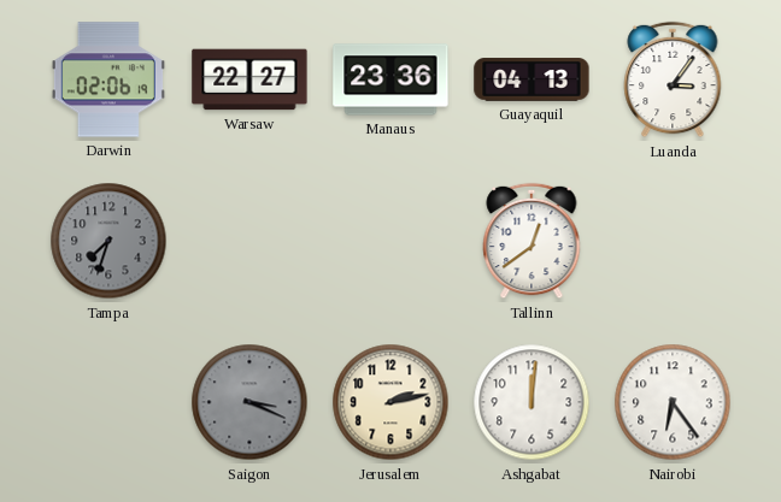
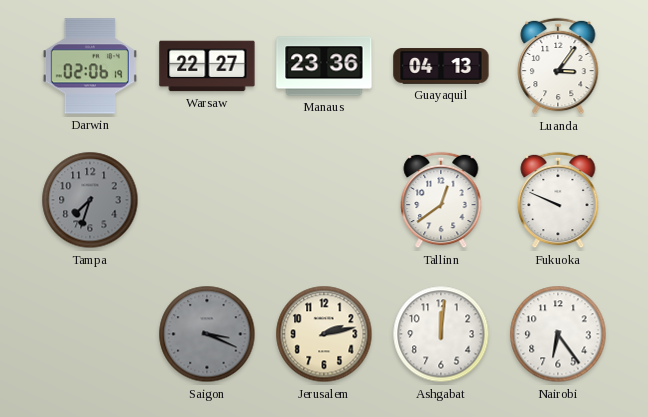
Fukuoka: none -> 9:49
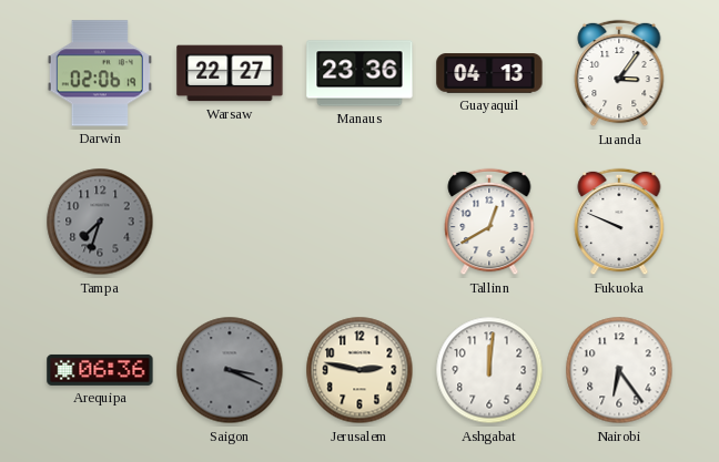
Tallinn: 12:39 -> 12:40
Arequipa: none -> 06:36
Jerusalem: 2:13 -> 2:47
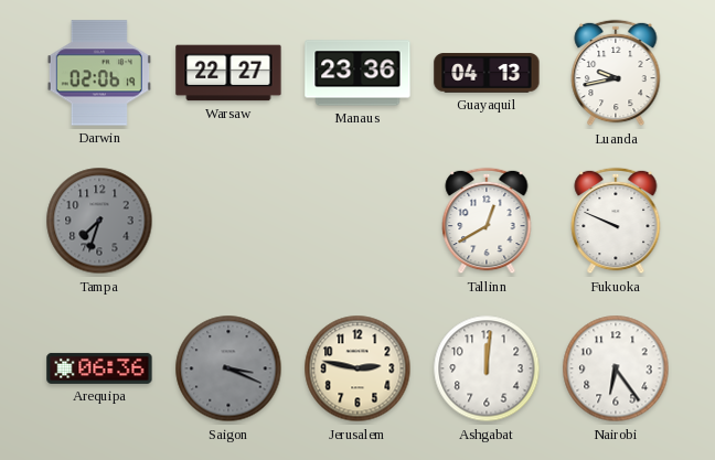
Luanda: 3:06 -> 9:43
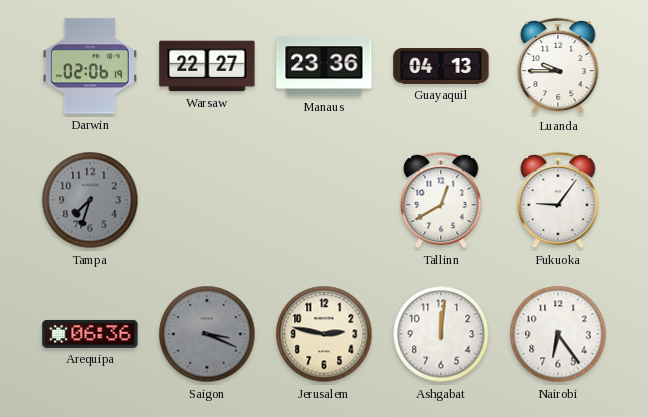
Luanda: 9:43 -> 9:45
Fukuoka: 9:49 -> 9:06
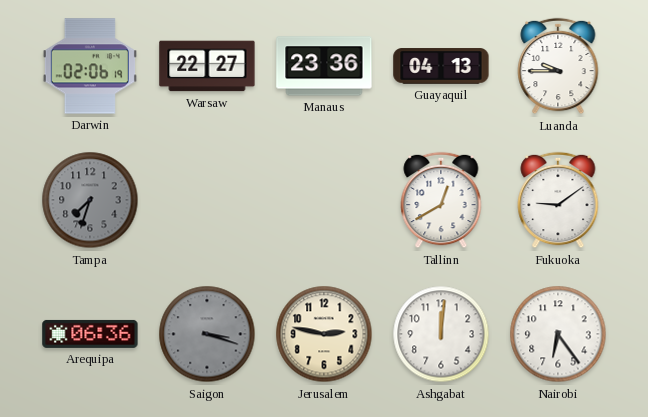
Fukuoka: 9:06 -> 9:09
Saigon: 3:19 -> 3:18
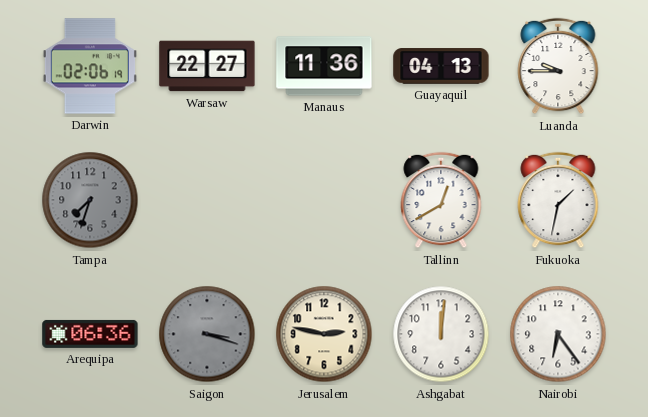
Manaus: 23:36 -> 11:36
Fukuoka: 9:09 -> 1:32
